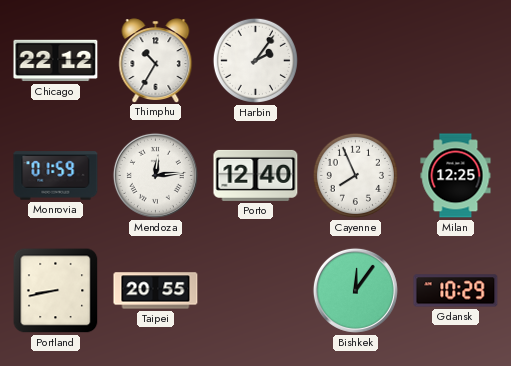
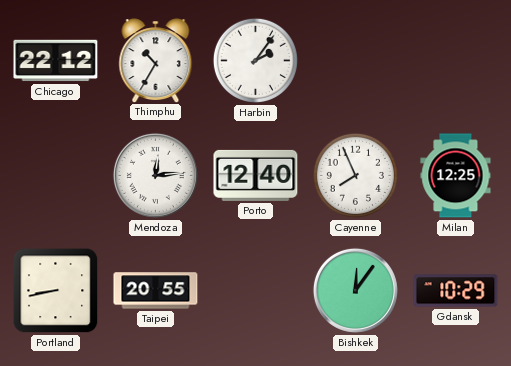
Monrovia: 01:59 -> none
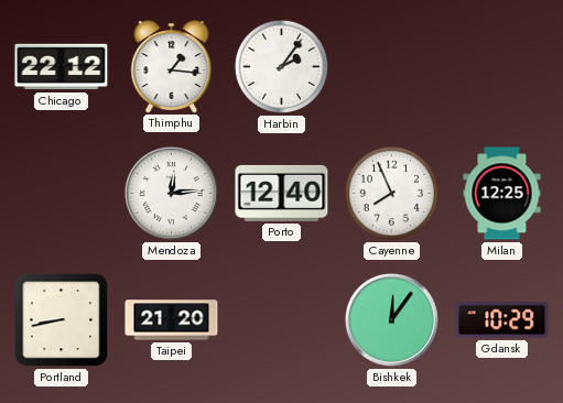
Thimphu: 10:35 -> 1:16
Taipei: 20:55 -> 21:20
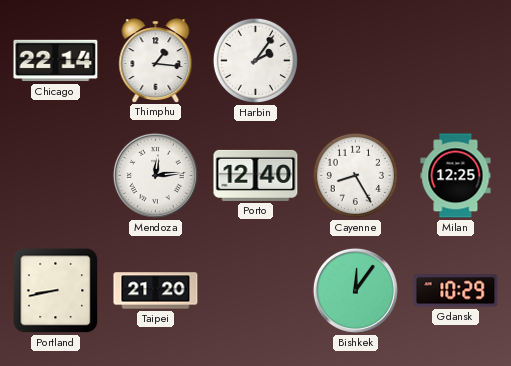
Chicago: 22:12 -> 22:14
Cayenne: 7:56 -> 8:25
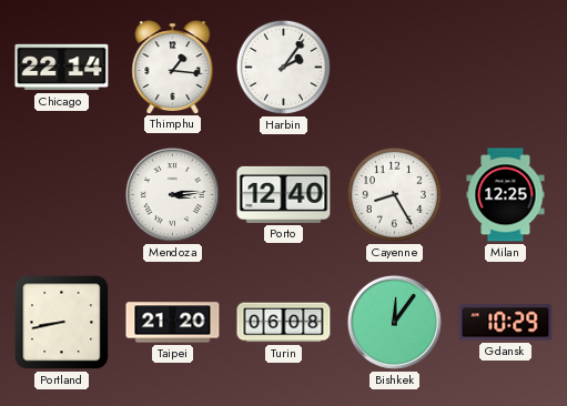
Mendoza: 12:14 -> 3:14
Turin: none -> 06:08
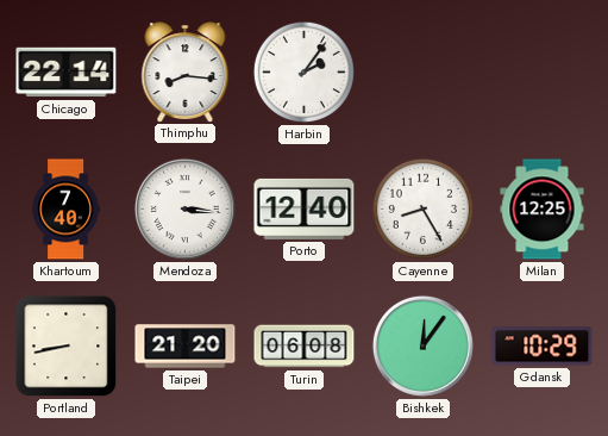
Thimphu: 1:16 -> 8:16
Khartoum: none -> 7:40
Mendoza: 3:14 -> 3:16
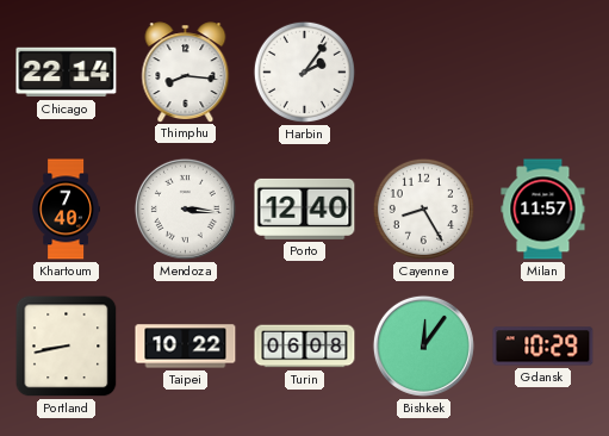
Milan: 12:25 -> 11:57
Taipei: 21:20 -> 10:22
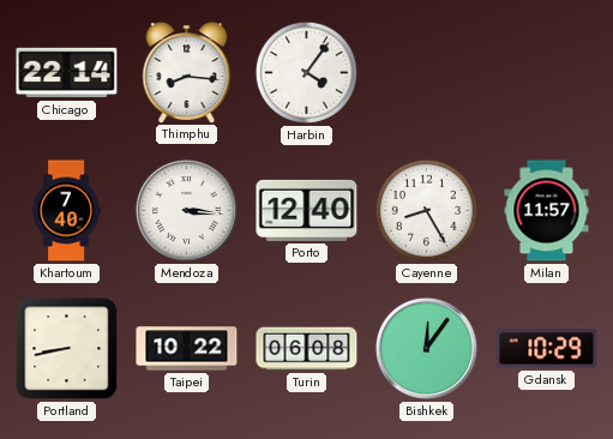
Harbin: 2:06 -> 4:06
